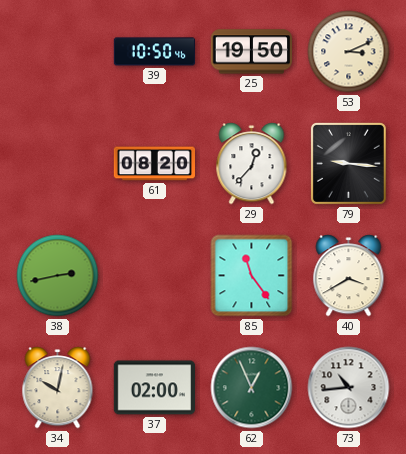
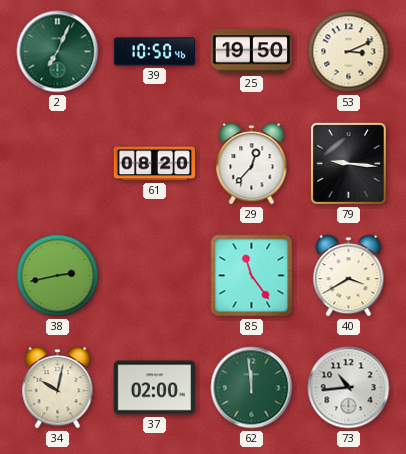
2: none -> 7:04
62: 12:56 -> 11:59
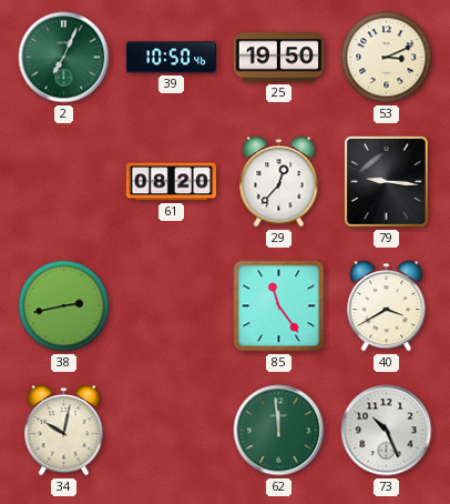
37: 02:00 -> none
73: 10:44 -> 10:26
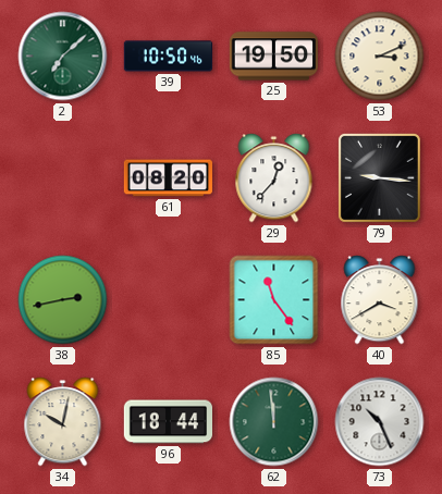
2: 7:04 -> 7:08
96: none -> 18:44
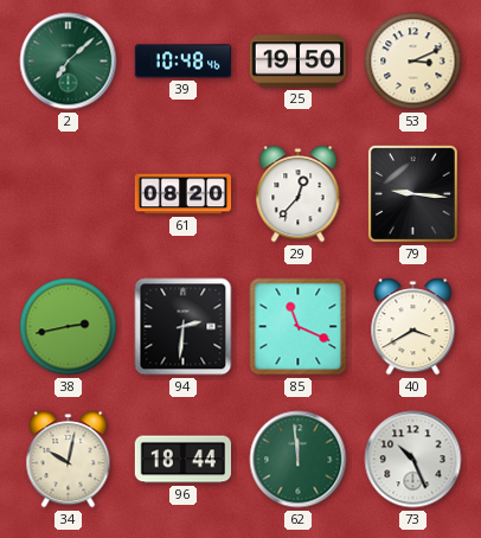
39: 10:50 -> 10:48
94: none -> 2:31
85: 11:24 -> 11:19
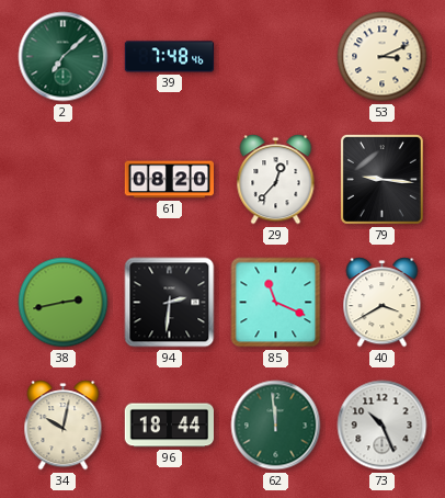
39: 10:48 -> 7:48
25: 19:50 -> none
